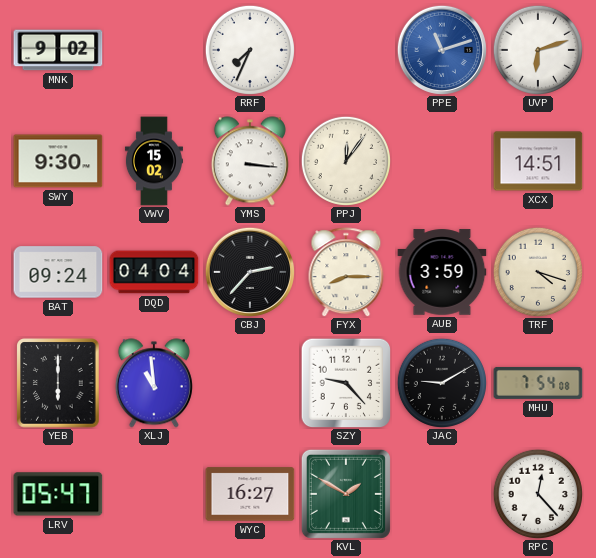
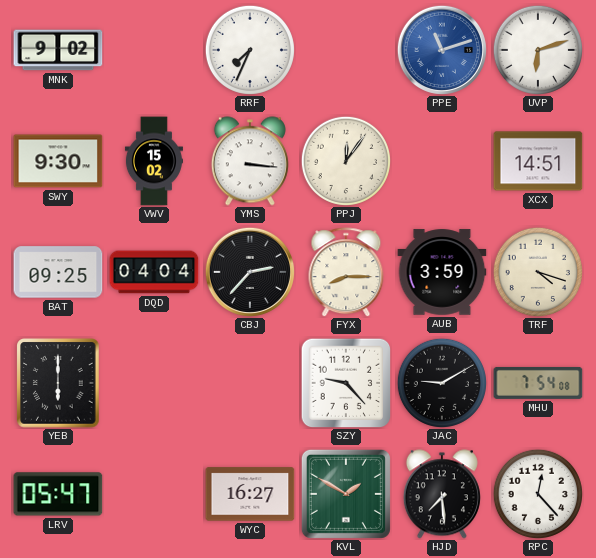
BAT: 09:24 -> 09:25
XLJ: 10:59 -> none
HJD: none -> 7:29
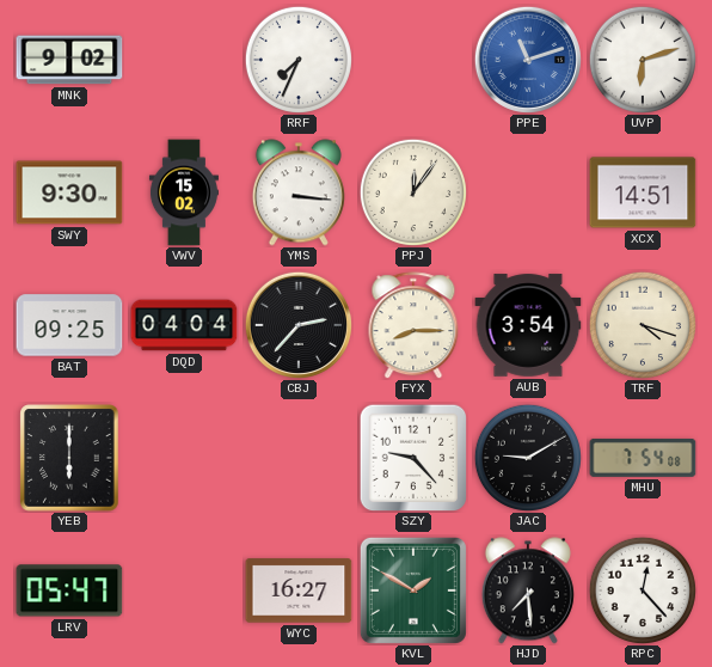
AUB: 3:59 -> 3:54
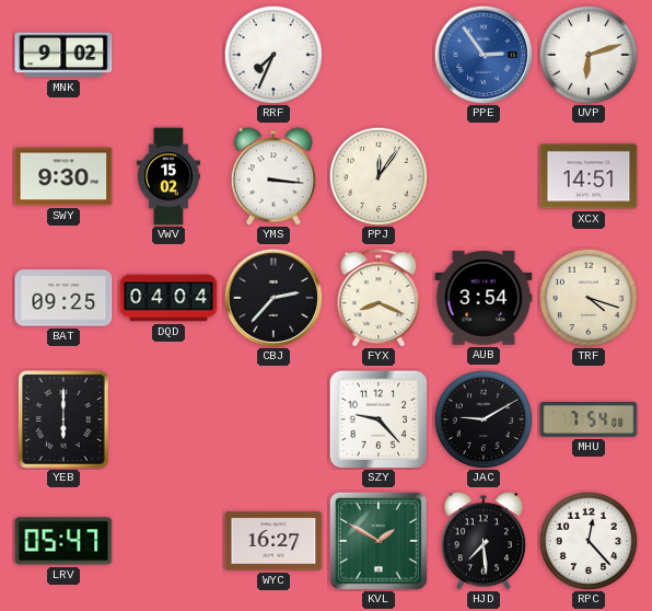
PPE: 11:12 -> 2:54
FYX: 8:15 -> 8:19
